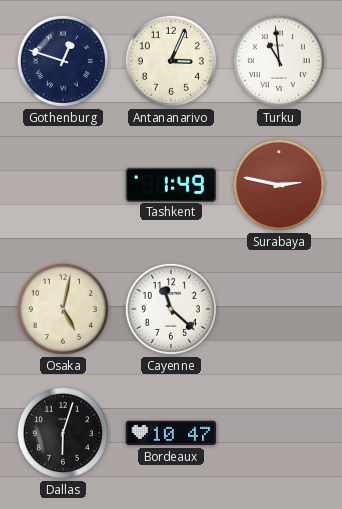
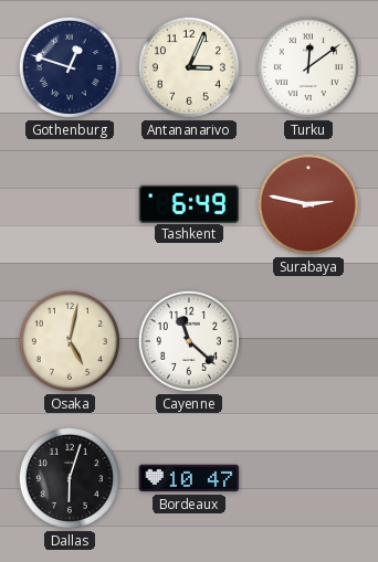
Turku: 10:59 -> 12:09
Tashkent: 1:49 -> 6:49
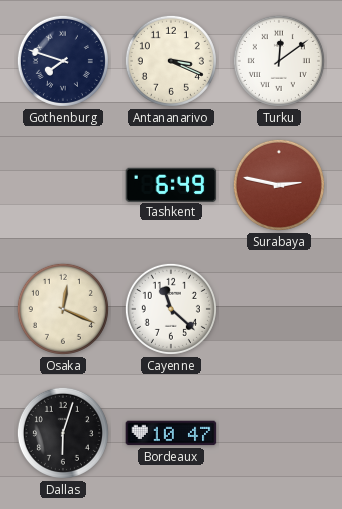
Gothenburg: 12:48 -> 7:48
Antananarivo: 3:04 -> 3:19
Osaka: 5:02 -> 12:19
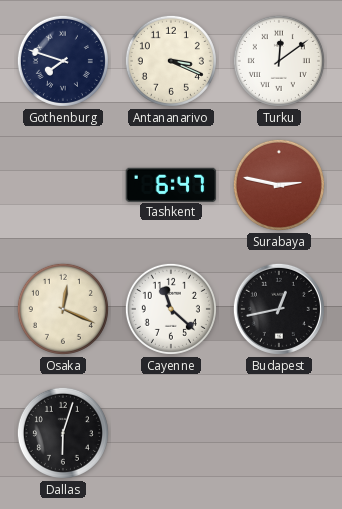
Tashkent: 6:49 -> 6:47
Budapest: none -> 12:43
Bordeaux: 10:47 -> none
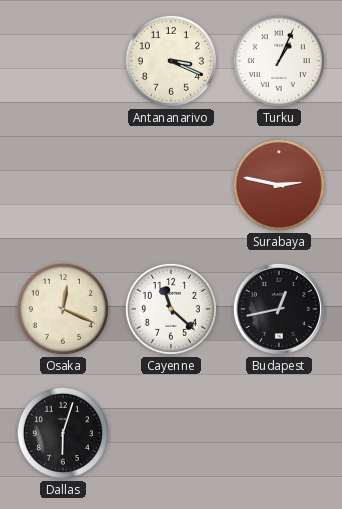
Gothenburg: 7:48 -> none
Turku: 12:09 -> 1:04
Tashkent: 6:47 -> none
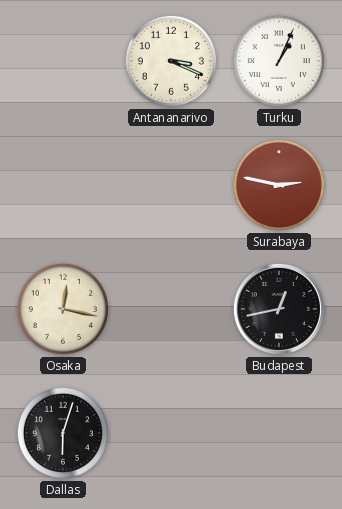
Osaka: 12:19 -> 12:17
Cayenne: 11:22 -> none
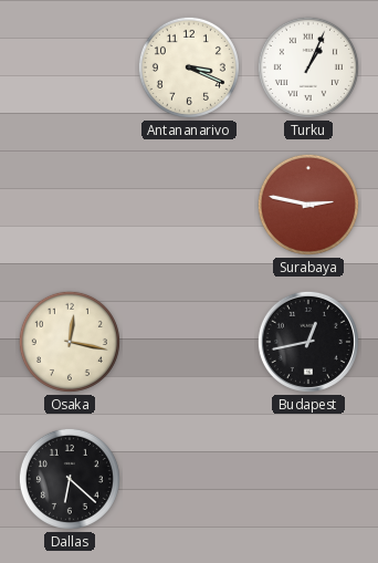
Dallas: 6:03 -> 6:22
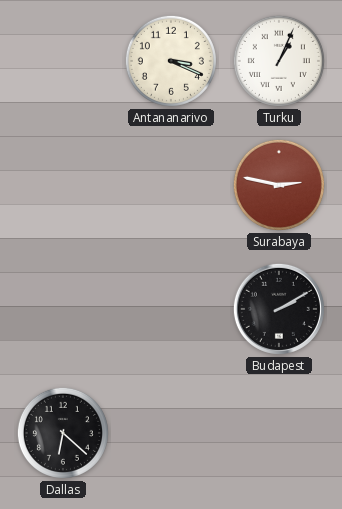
Osaka: 12:17 -> none
Budapest: 12:43 -> 2:10
